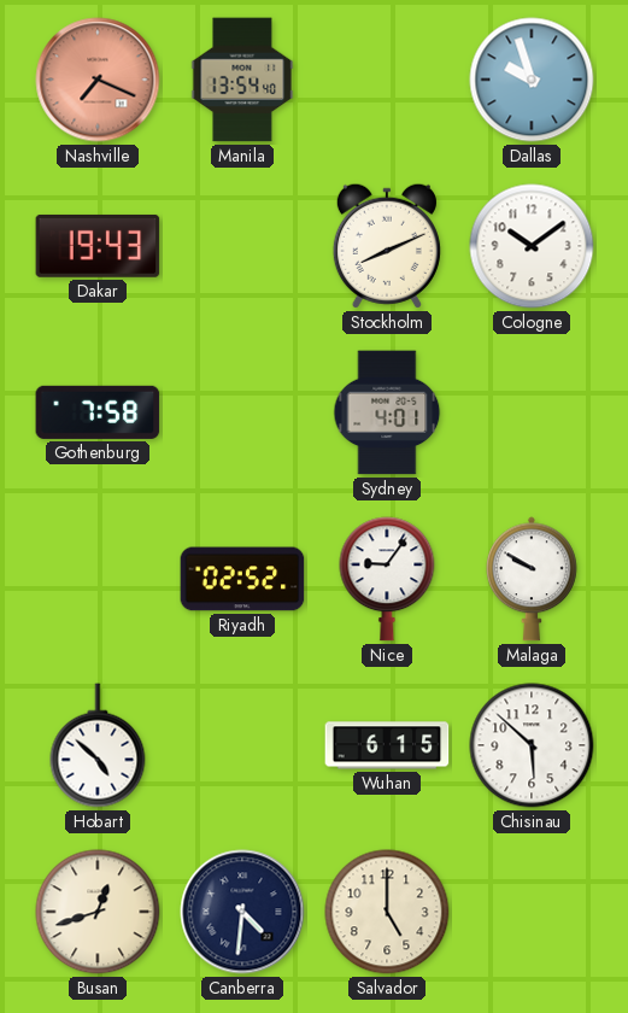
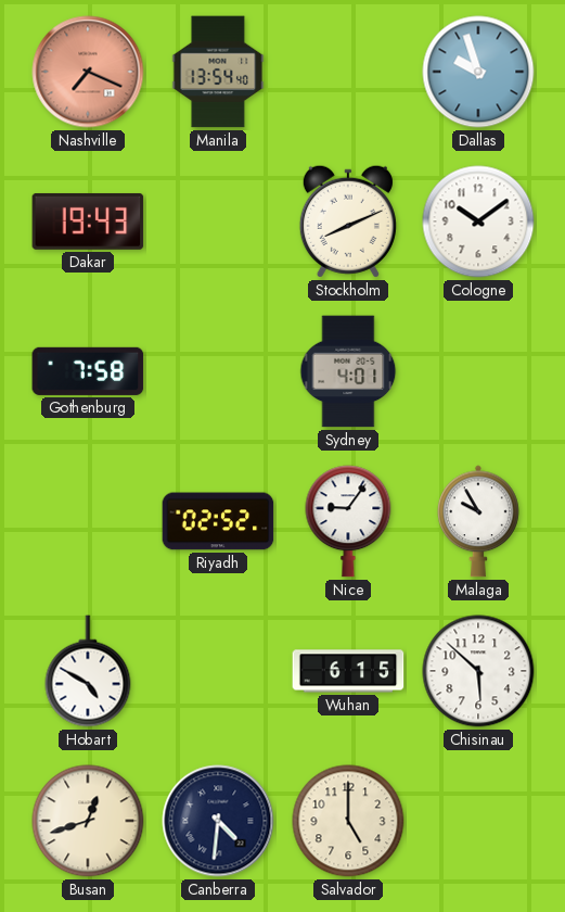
Malaga: 9:50 -> 9:55
Hobart: 4:52 -> 4:50
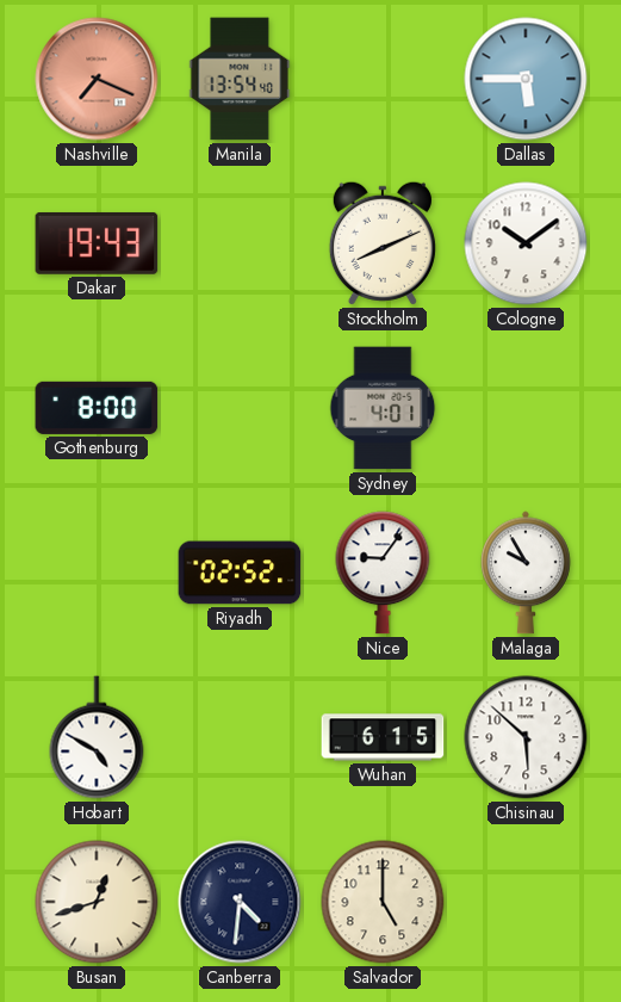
Dallas: 9:57 -> 5:45
Gothenburg: 7:58 -> 8:00
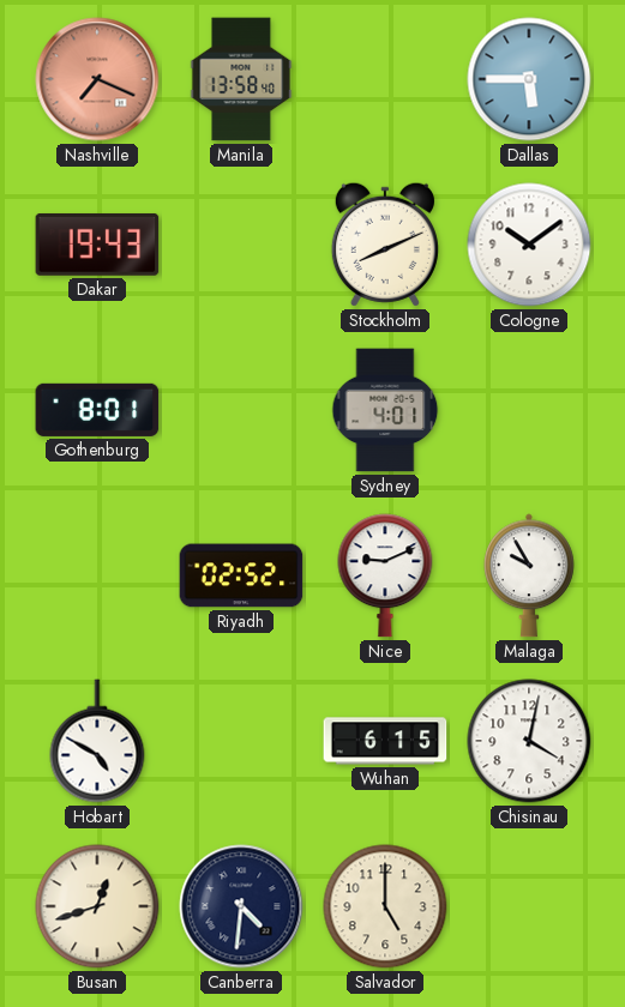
Manila: 13:54 -> 13:58
Gothenburg: 8:00 -> 8:01
Nice: 9:06 -> 9:11
Chisinau: 5:52 -> 4:02
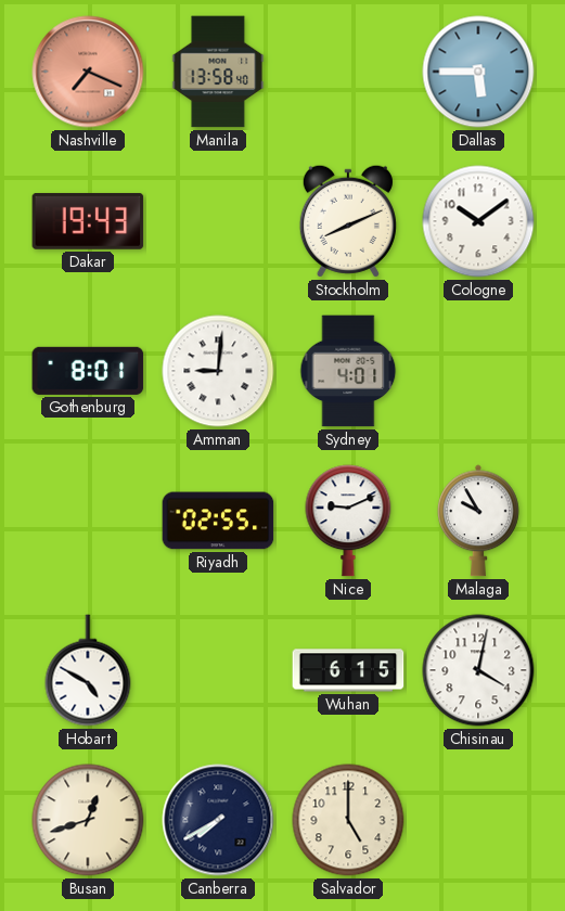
Amman: none -> 9:01
Riyadh: 02:52 -> 02:55
Canberra: 4:31 -> 7:40
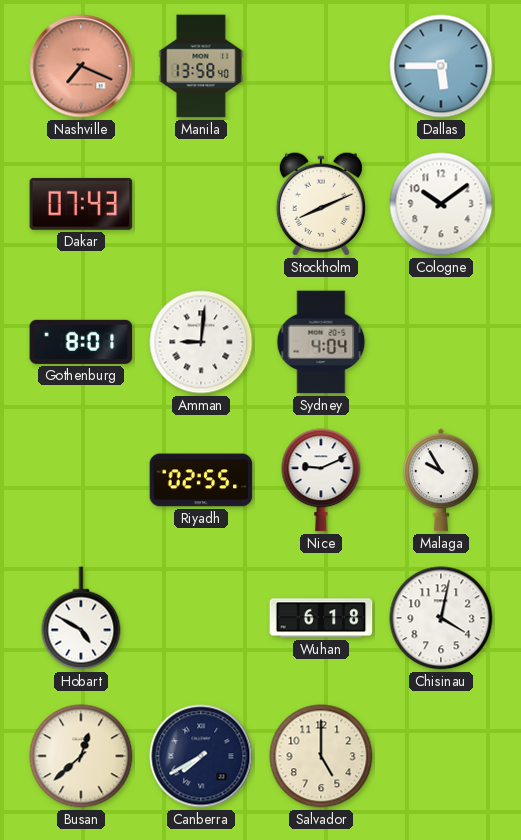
Dakar: 19:43 -> 07:43
Sydney: 4:01 -> 4:04
Wuhan: 6:15 -> 6:18
Busan: 12:42 -> 12:38
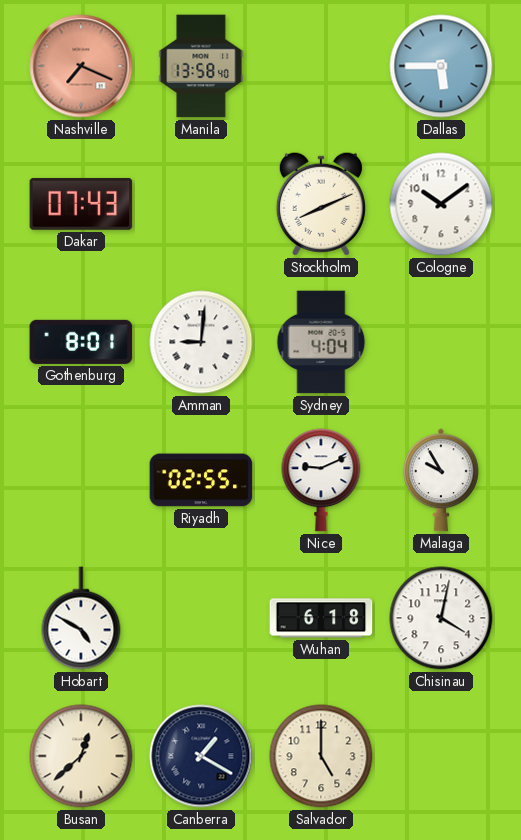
Canberra: 7:40 -> 1:20
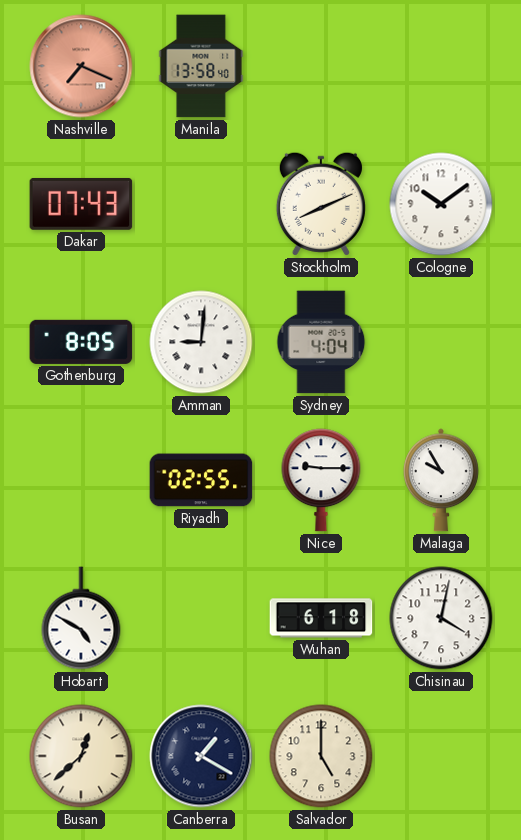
Dallas: 5:45 -> none
Gothenburg: 8:01 -> 8:05
Nice: 9:11 -> 9:15
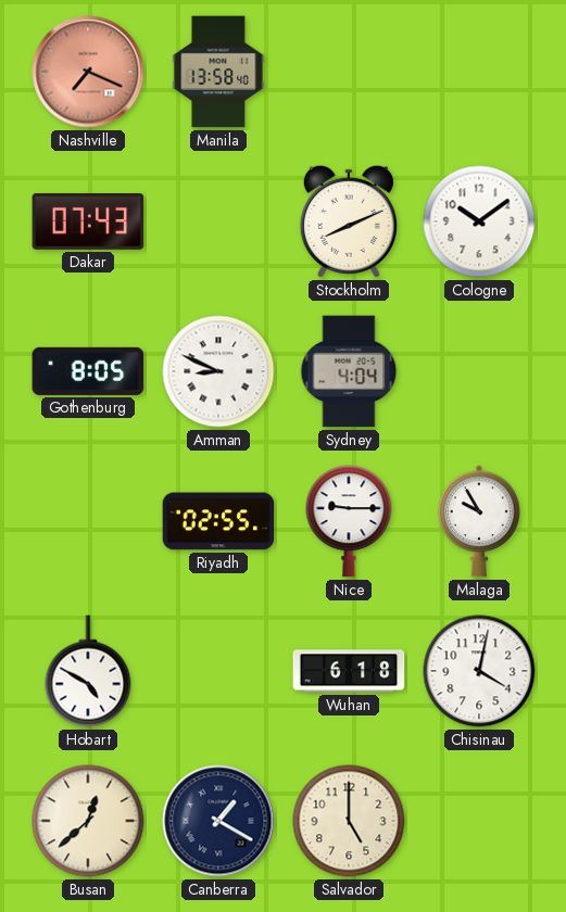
Amman: 9:01 -> 8:49
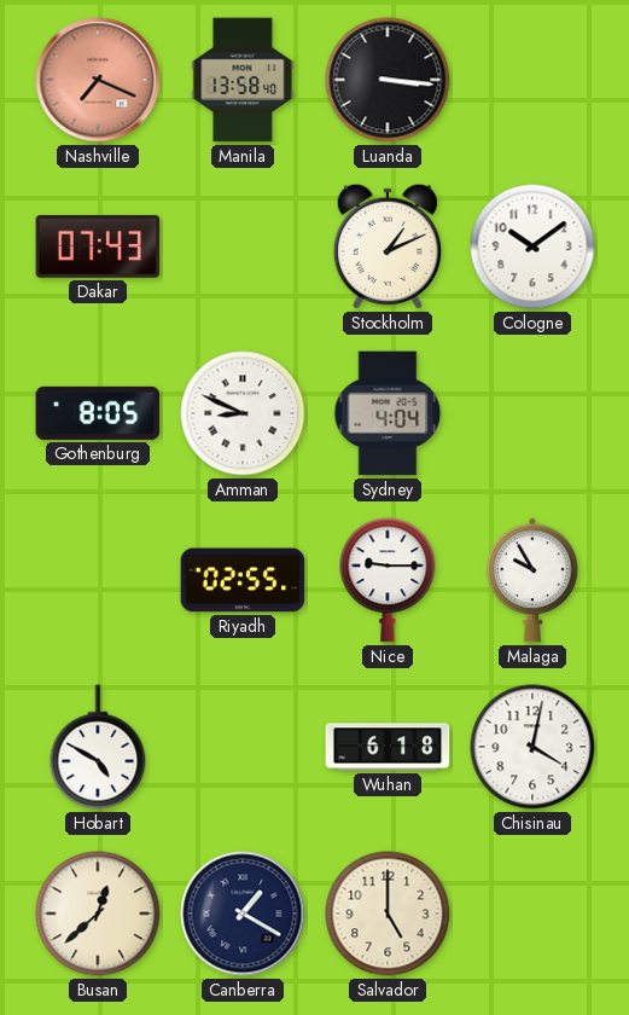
Luanda: none -> 3:16
Stockholm: 8:11 -> 1:11
